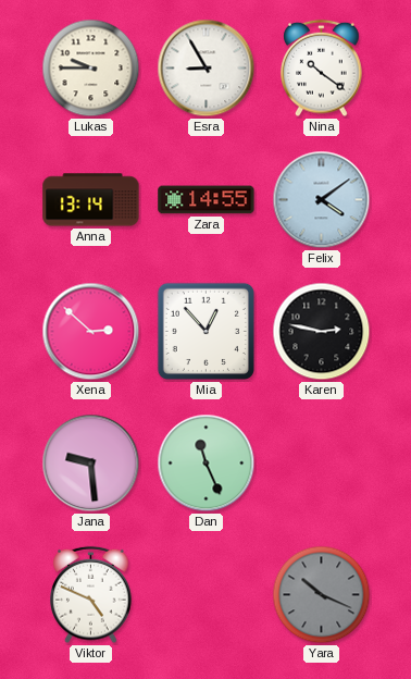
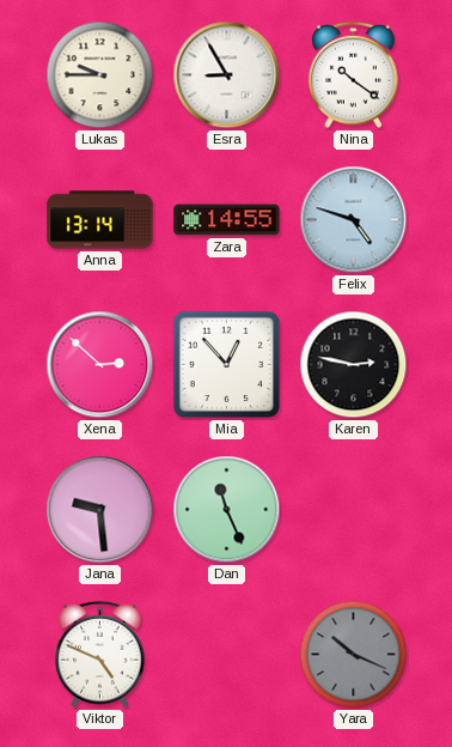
Felix: 4:09 -> 4:48
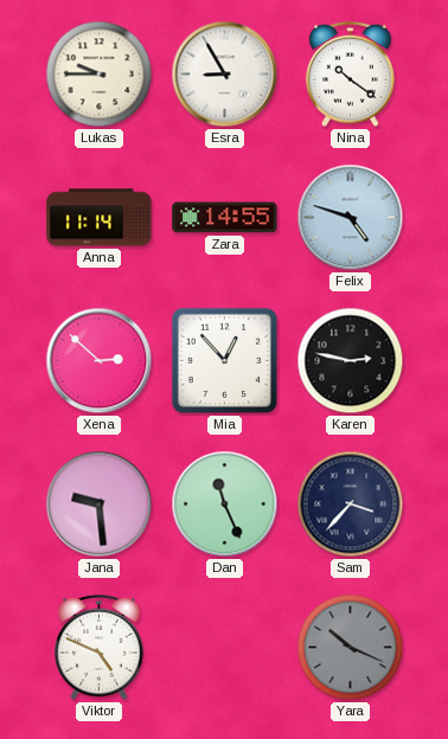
Anna: 13:14 -> 11:14
Sam: none -> 3:37
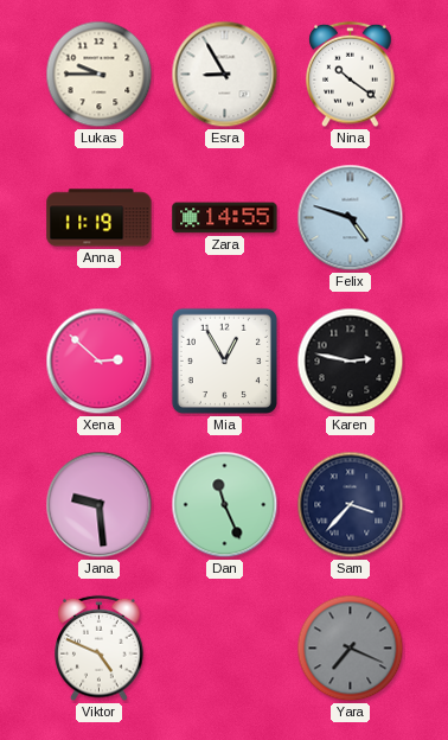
Anna: 11:14 -> 11:19
Mia: 12:53 -> 12:55
Yara: 10:19 -> 7:19
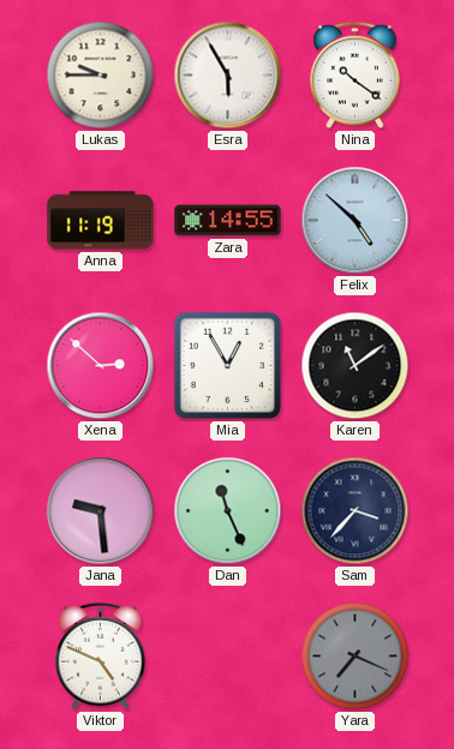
Esra: 8:55 -> 5:55
Felix: 4:48 -> 4:52
Karen: 2:47 -> 11:09
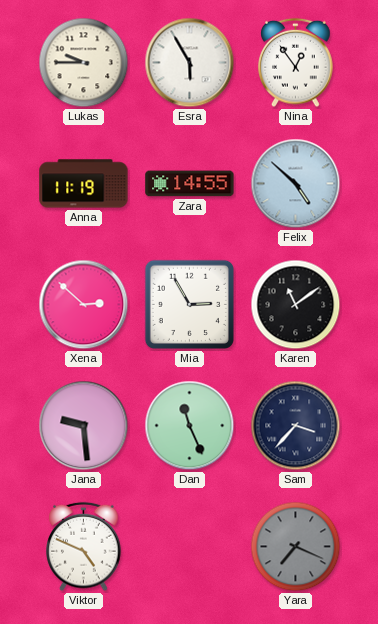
Nina: 10:21 -> 12:54
Mia: 12:55 -> 2:55
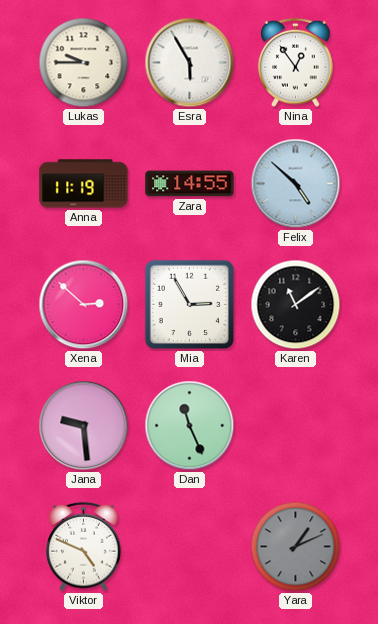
Sam: 3:37 -> none
Yara: 7:19 -> 1:11
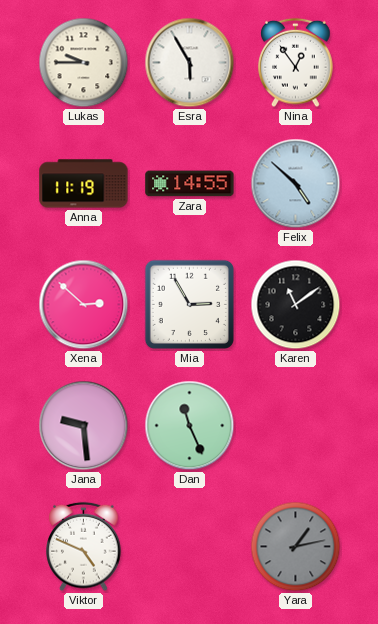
Yara: 1:11 -> 1:13
